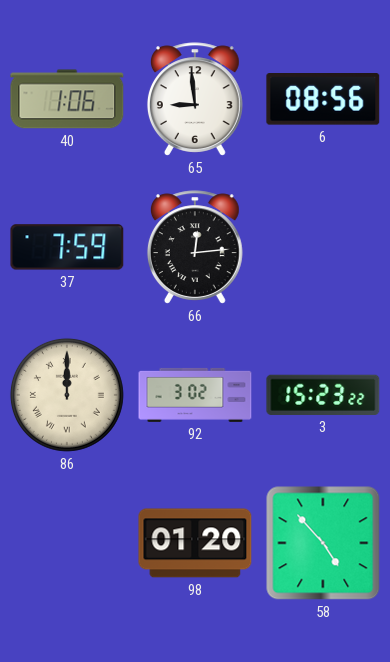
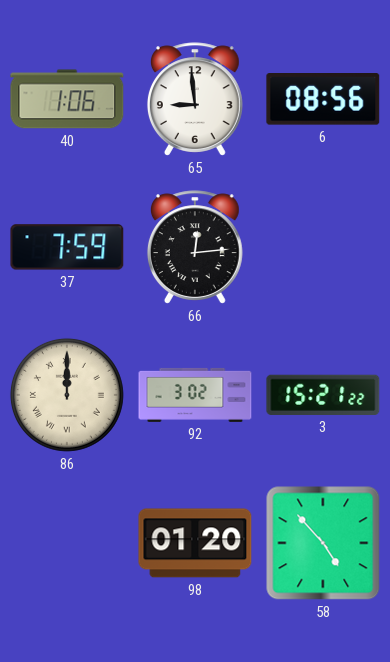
3: 15:23 -> 15:21
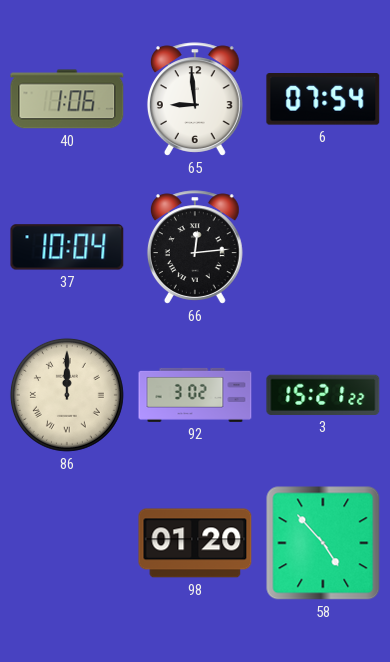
6: 08:56 -> 07:54
37: 7:59 -> 10:04
